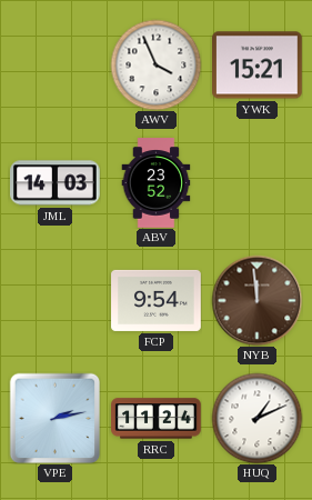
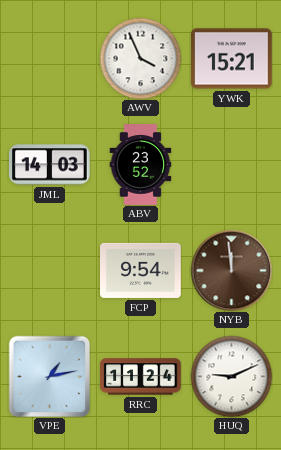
VPE: 2:13 -> 1:13
HUQ: 1:11 -> 9:11
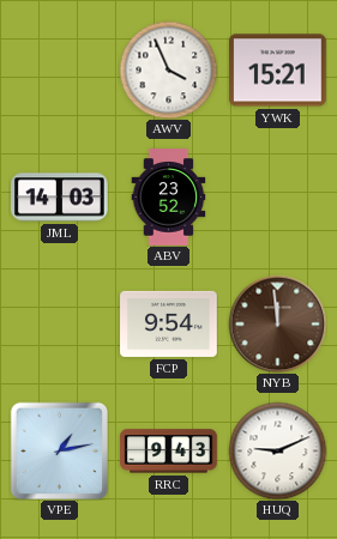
RRC: 11:24 -> 9:43
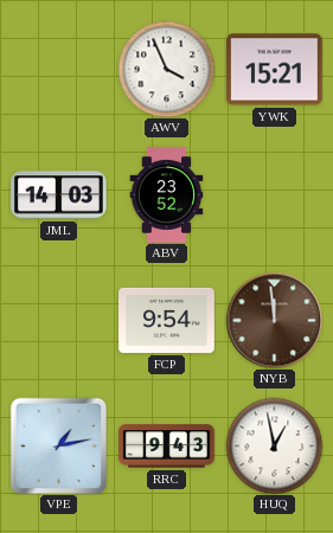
HUQ: 9:11 -> 12:58
